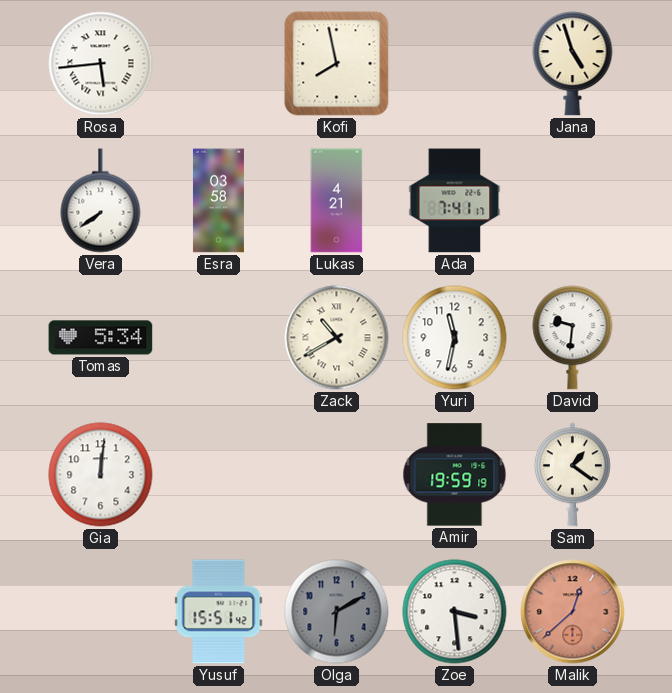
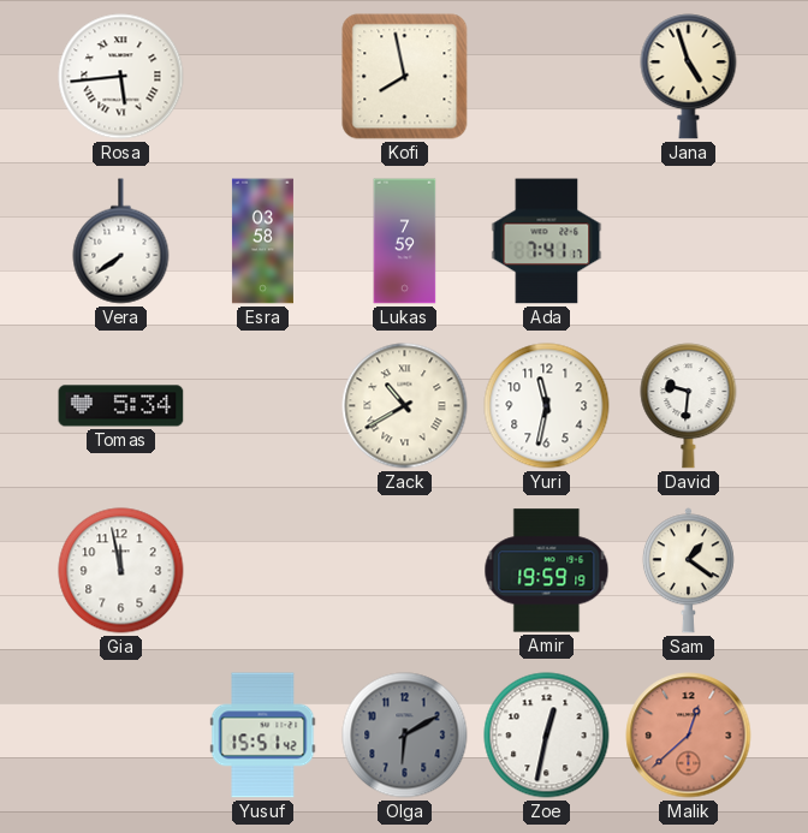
Lukas: 4:21 -> 7:59
Gia: 12:01 -> 11:58
Zoe: 3:29 -> 12:32
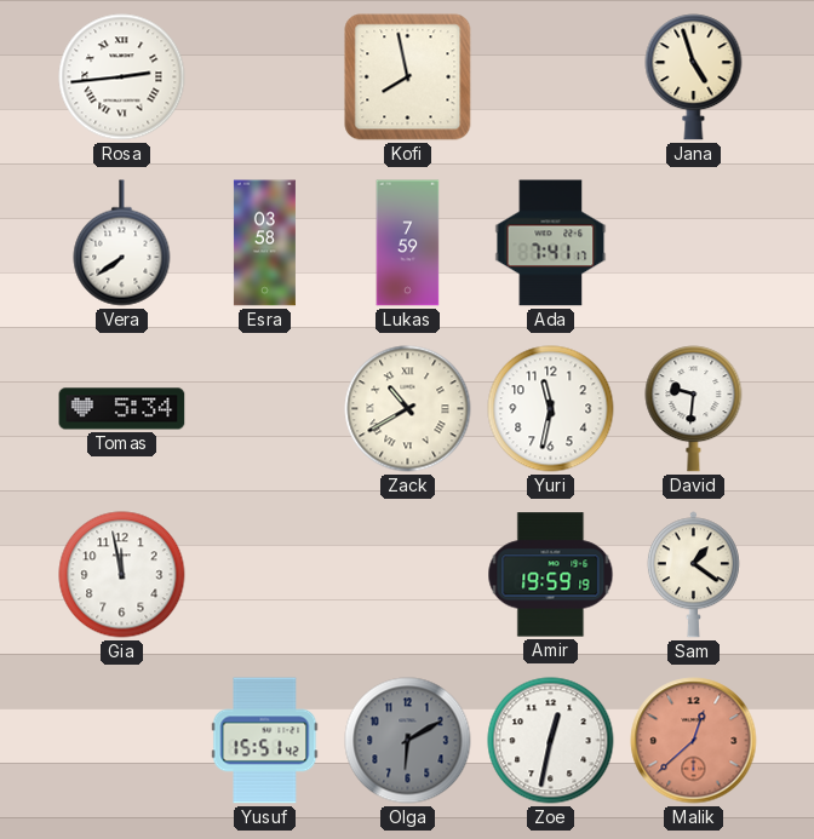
Rosa: 5:44 -> 2:44
